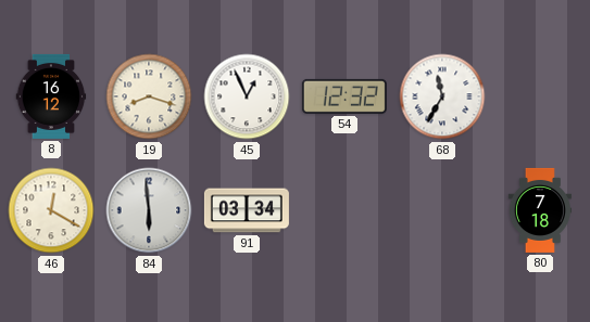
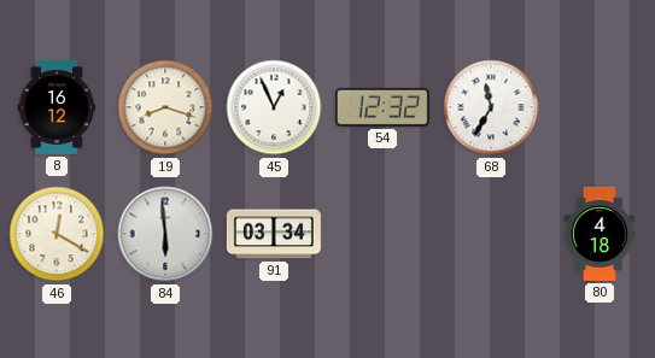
80: 7:18 -> 4:18
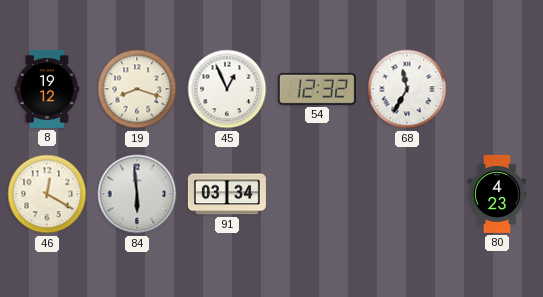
8: 16:12 -> 19:12
80: 4:18 -> 4:23
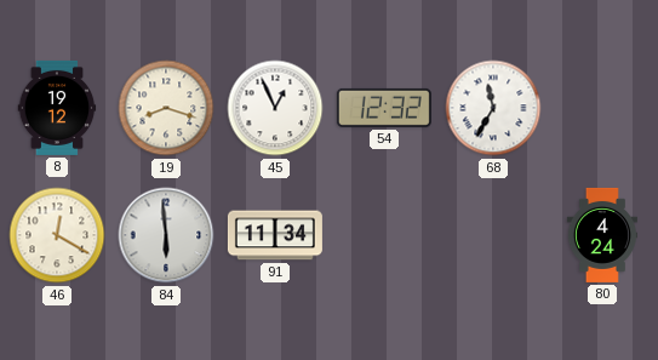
91: 03:34 -> 11:34
80: 4:23 -> 4:24
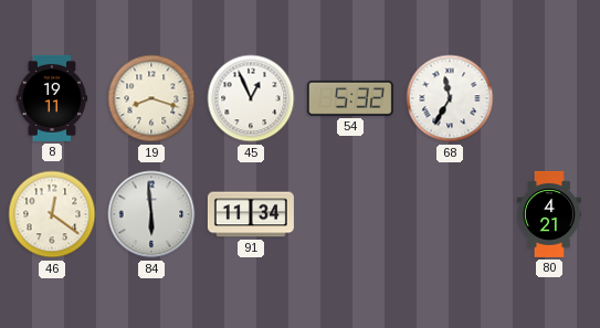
8: 19:12 -> 19:11
54: 12:32 -> 5:32
46: 12:20 -> 12:21
80: 4:24 -> 4:21
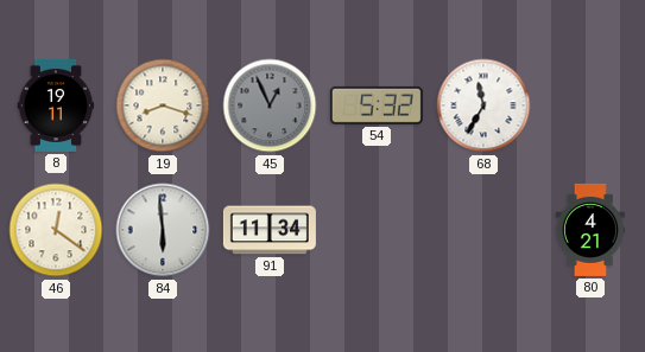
45 dial: white -> grey
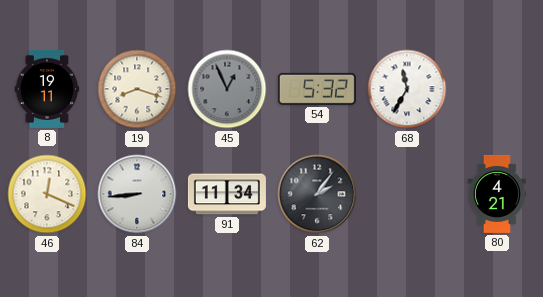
46: 12:21 -> 12:19
84: 5:59 -> 8:44
62: none -> 2:06
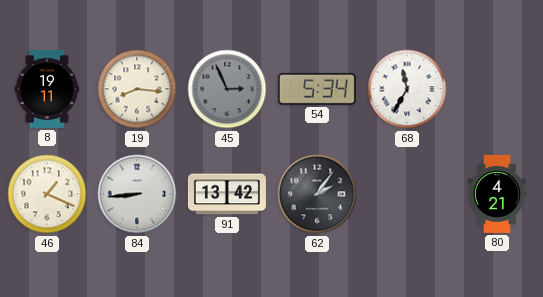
19: 8:18 -> 8:16
45: 12:56 -> 2:56
54: 5:32 -> 5:34
46: 12:19 -> 1:19
91: 11:34 -> 13:42
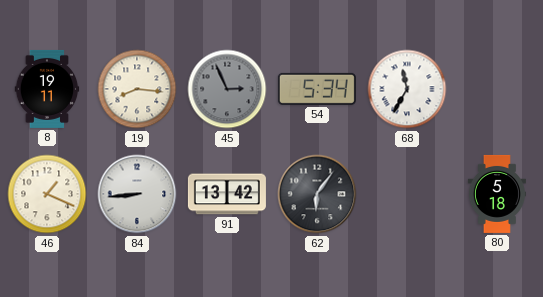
62: 2:06 -> 6:06
80: 4:21 -> 5:18
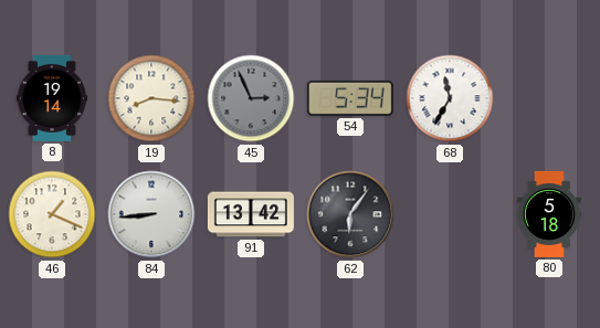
8: 19:11 -> 19:14
